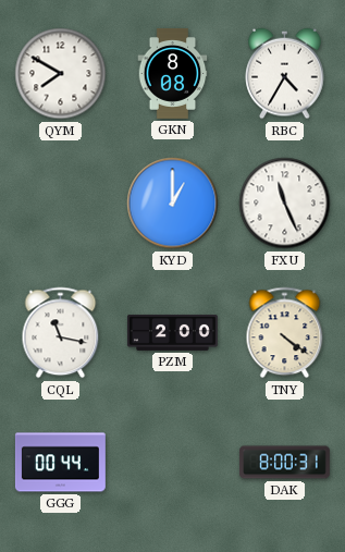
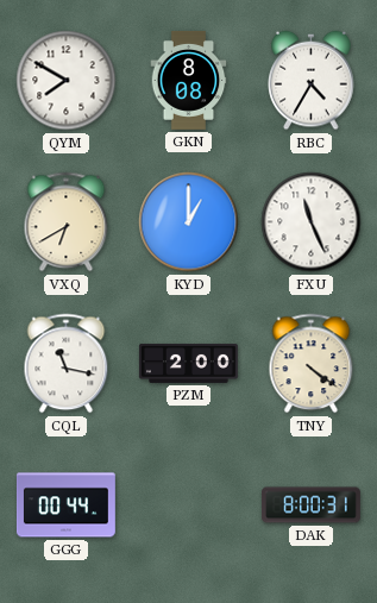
VXQ: none -> 6:40
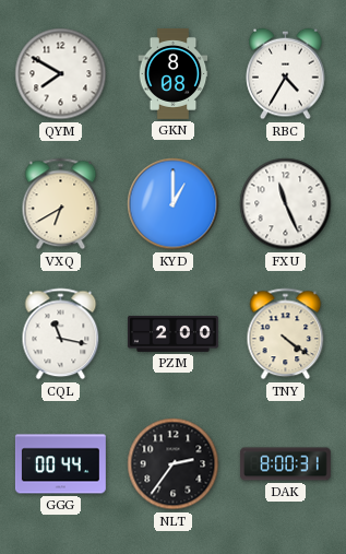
NLT: none -> 2:36
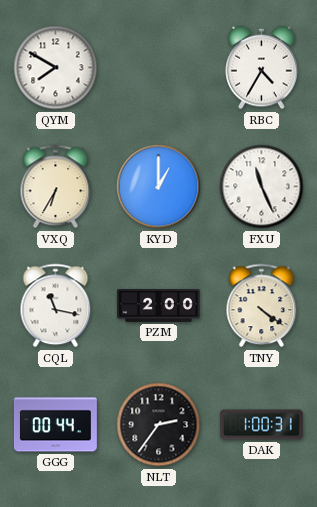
GKN: 8:08 -> none
VXQ: 6:40 -> 6:35
DAK: 8:00 -> 1:00
